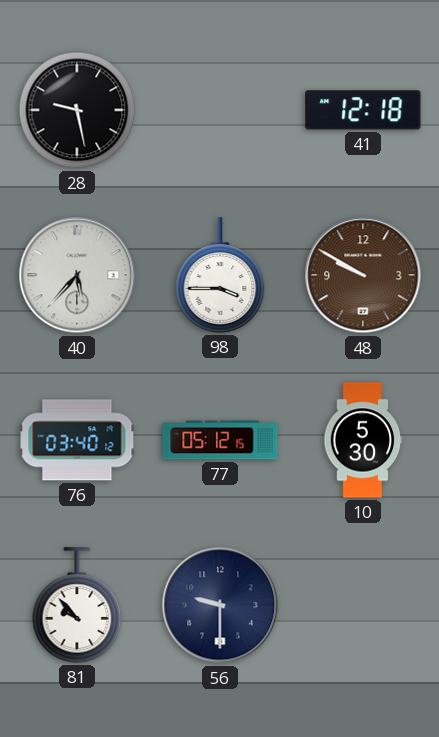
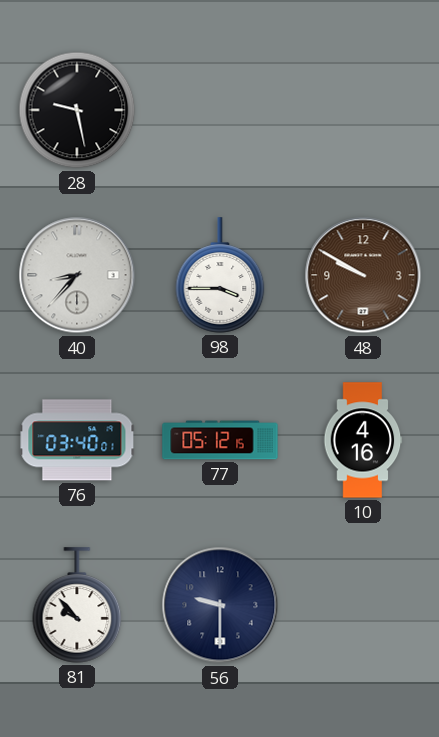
41: 12:18 -> none
40: 5:37 -> 8:37
76: 03:40:12 -> 03:40:01
10: 5:30 -> 4:16
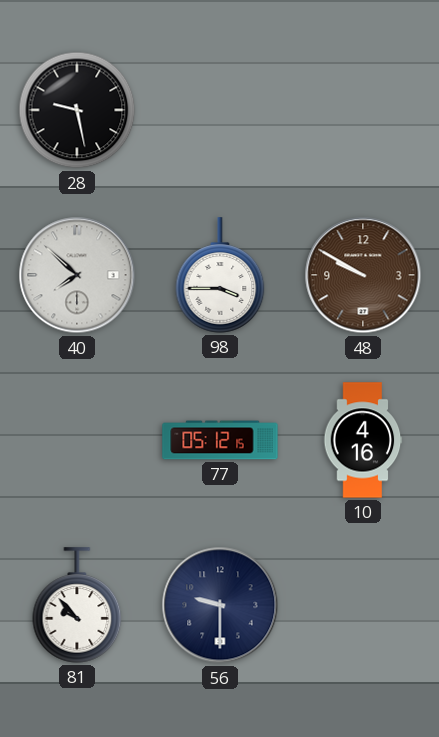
40: 8:37 -> 7:52
76: 03:40 -> none
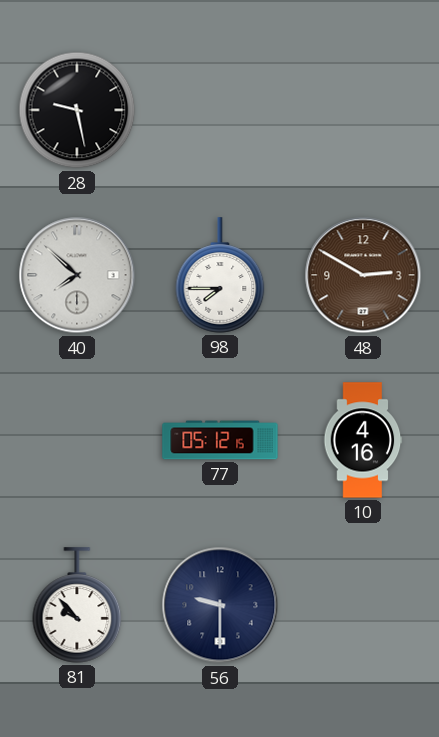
98: 3:45 -> 7:45
48: 9:50 -> 2:50
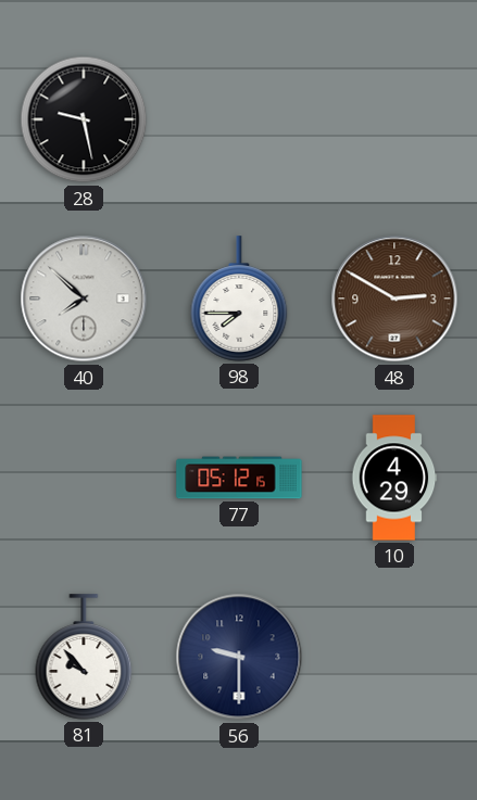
10: 4:16 -> 4:29
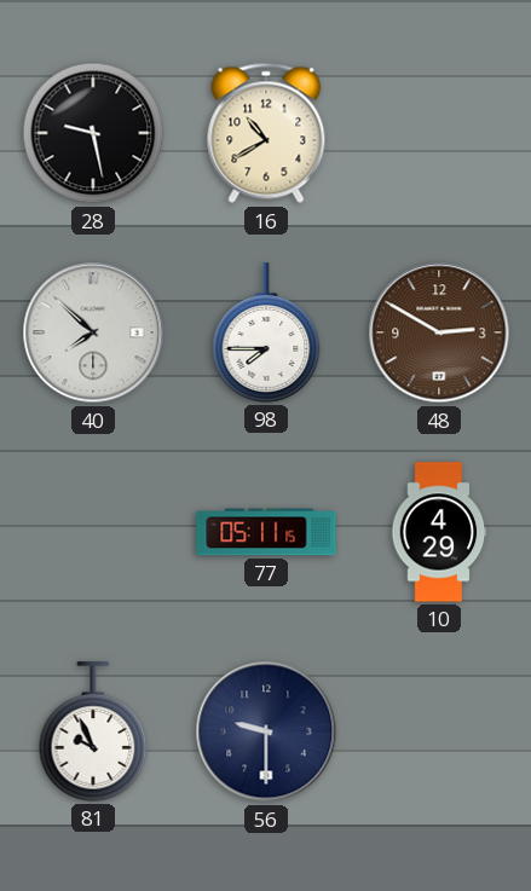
16: none -> 10:40
77: 05:12 -> 05:11
81: 9:53 -> 9:56
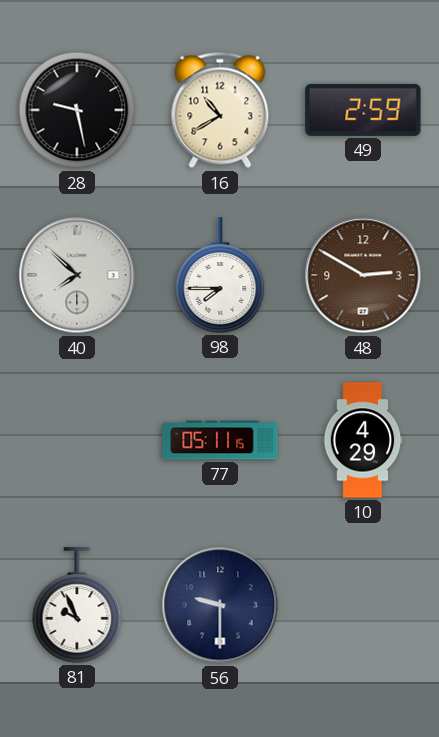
49: none -> 2:59
